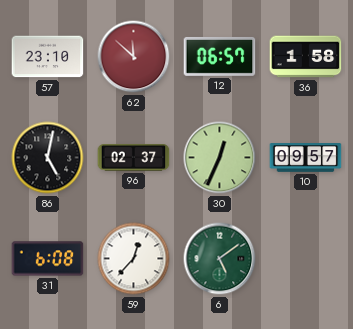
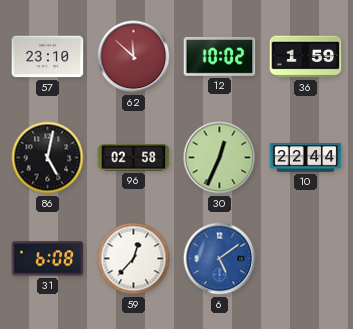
12: 06:57 -> 10:02
36: 1:58 -> 1:59
96: 02:37 -> 02:58
10: 09:57 -> 22:44
6 dial: green -> blue
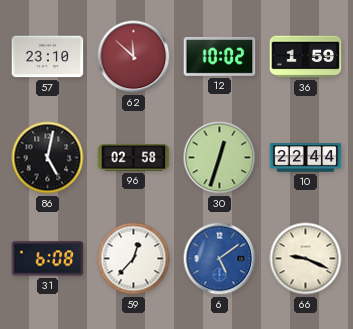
30: 12:34 -> 12:33
66: none -> 9:19
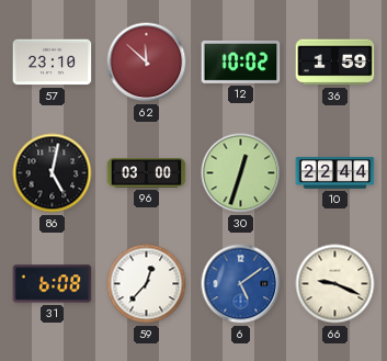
96: 02:58 -> 03:00
